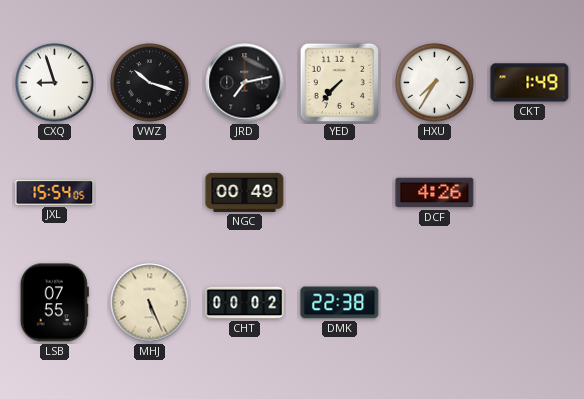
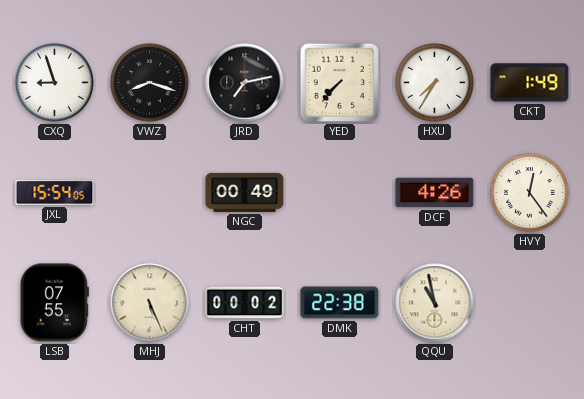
VWZ: 10:18 -> 8:18
HVY: none -> 12:24
QQU: none -> 10:58
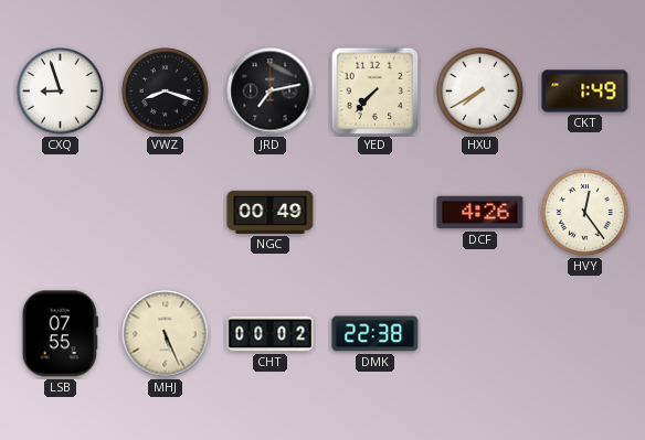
HXU: 7:35 -> 7:40
JXL: 15:54 -> none
QQU: 10:58 -> none
